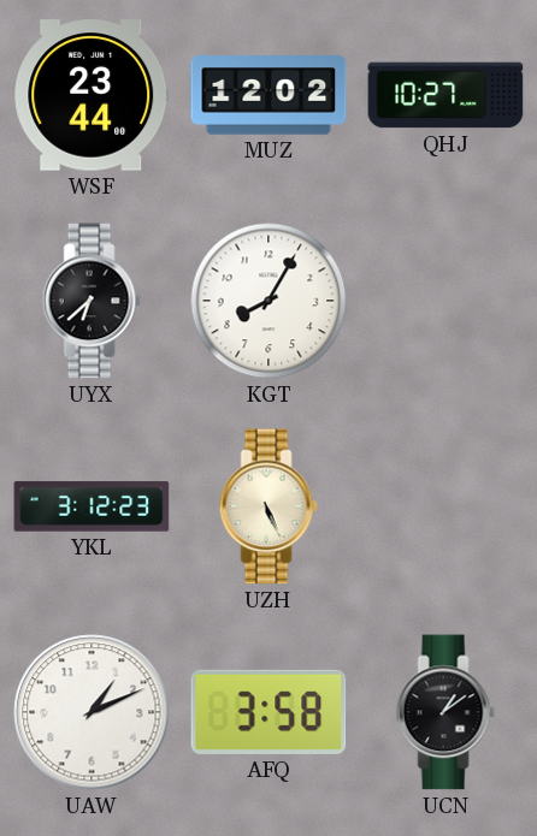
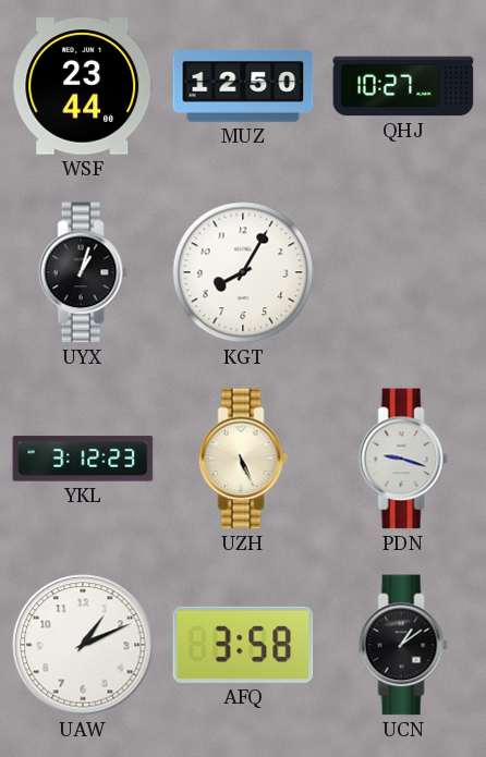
MUZ: 12:02 -> 12:50
UYX: 6:38 -> 1:03
PDN: none -> 9:18
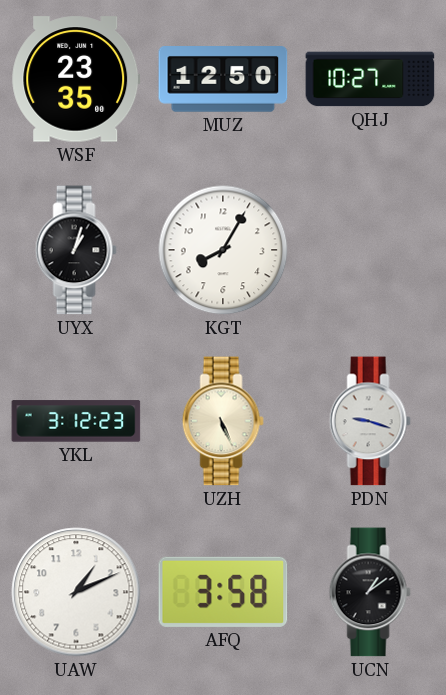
WSF: 23:44 -> 23:35
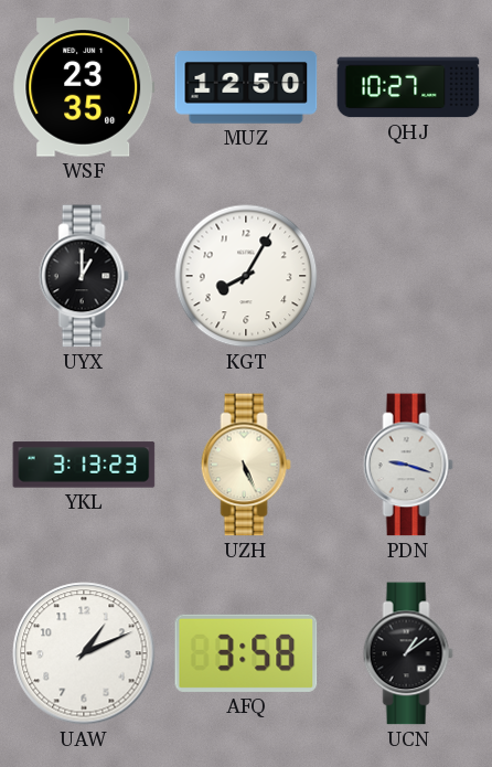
UYX: 1:03 -> 1:00
YKL: 3:12 -> 3:13
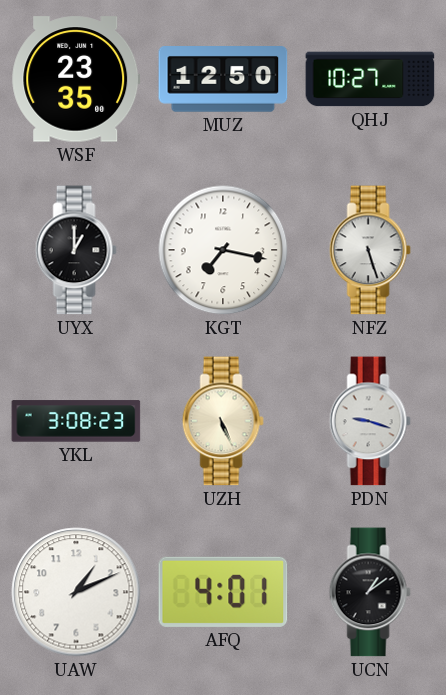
KGT: 8:05 -> 7:17
NFZ: none -> 5:27
YKL: 3:13 -> 3:08
AFQ: 3:58 -> 4:01
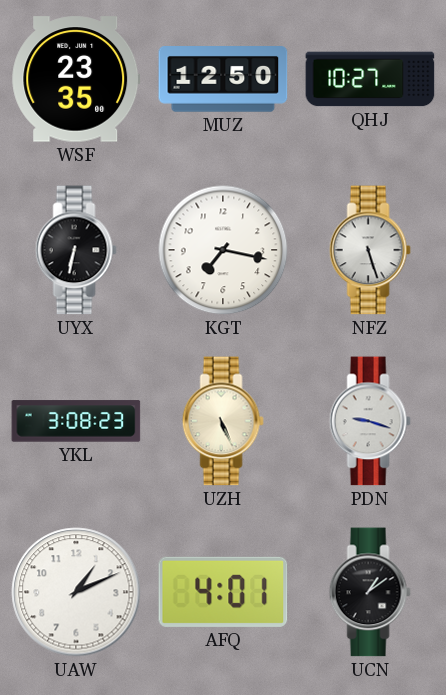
UYX: 1:00 -> 6:32
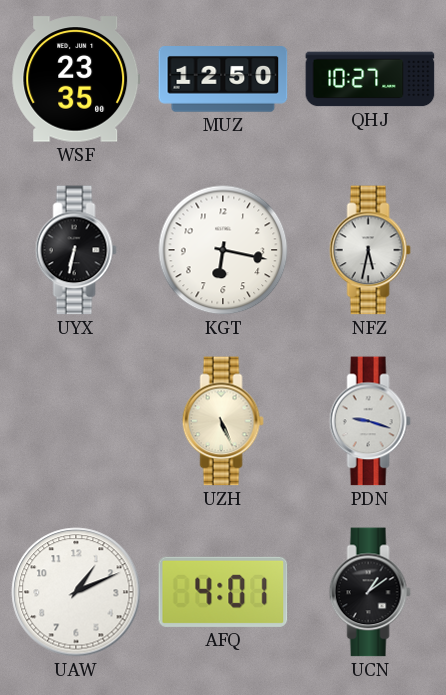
KGT: 7:17 -> 6:17
NFZ: 5:27 -> 5:32
YKL: 3:08 -> none
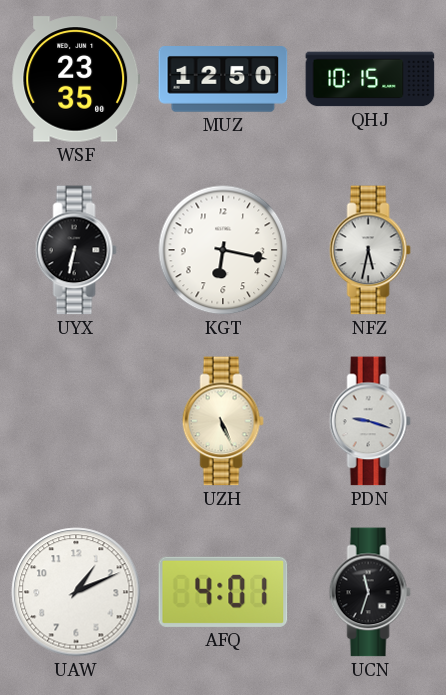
QHJ: 10:27 -> 10:15
UCN: 1:09 -> 11:33
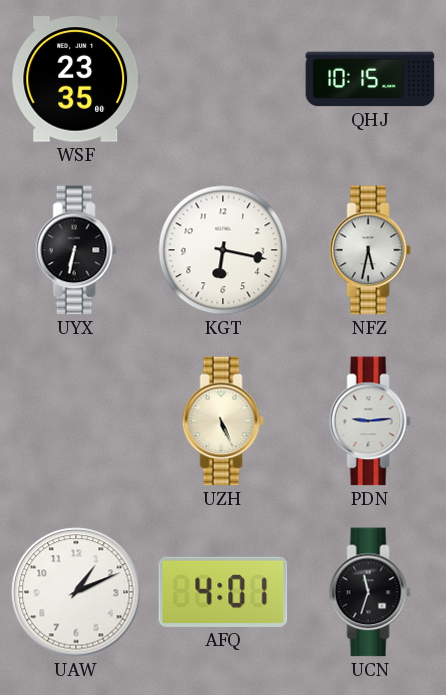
MUZ: 12:50 -> none
PDN: 9:18 -> 9:14
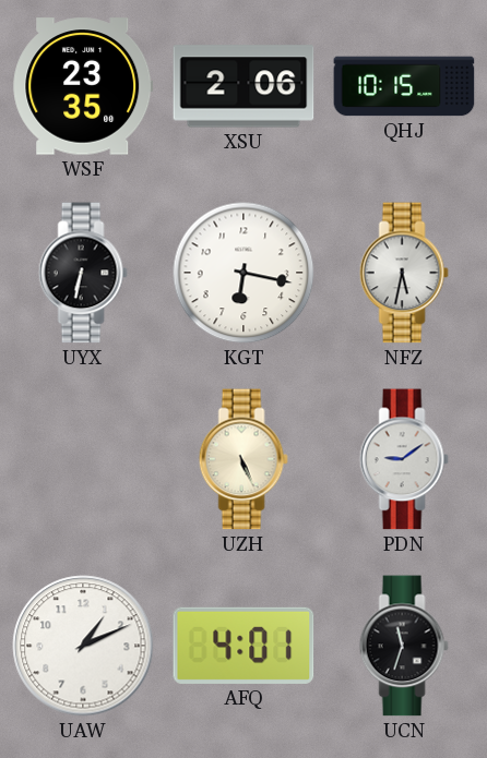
XSU: none -> 2:06
PDN: 9:14 -> 9:09
